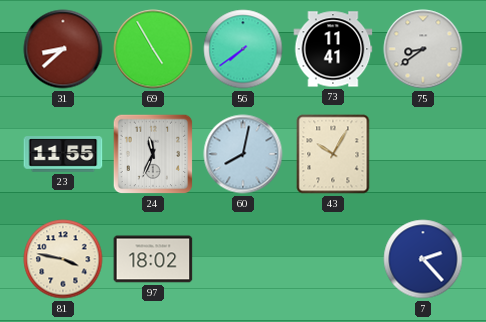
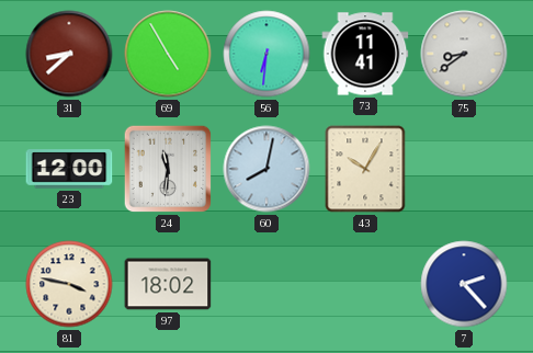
56: 7:39 -> 6:31
23: 11:55 -> 12:00
24: 11:34 -> 11:31
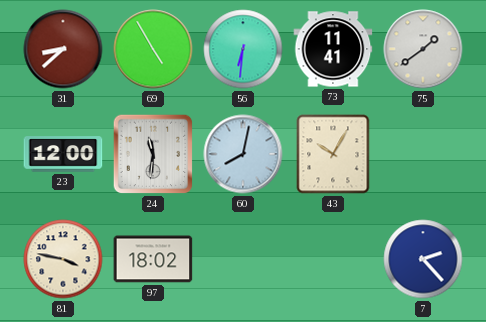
75: 8:39 -> 1:39
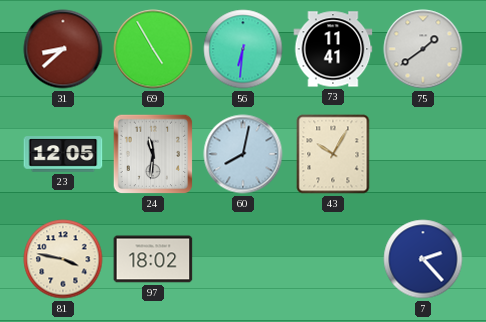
23: 12:00 -> 12:05
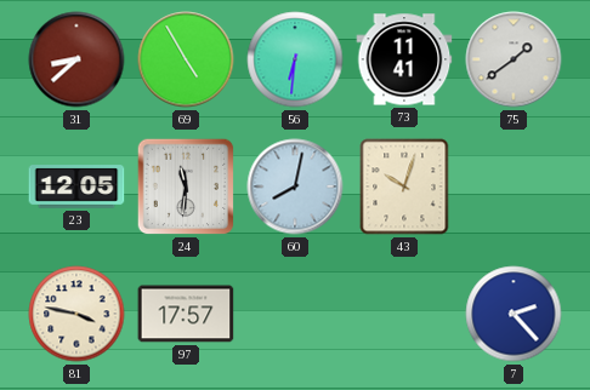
43: 10:05 -> 10:03
97: 18:02 -> 17:57
